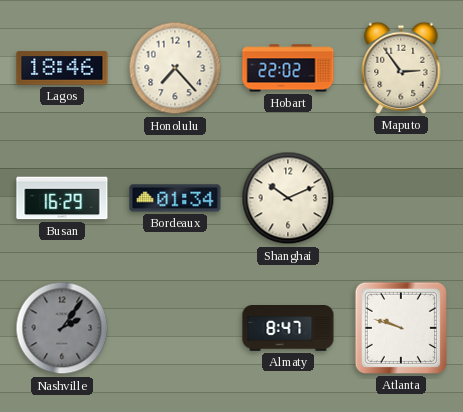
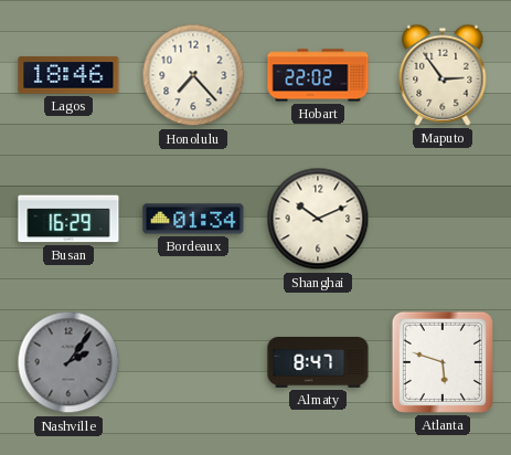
Atlanta: 9:48 -> 5:48
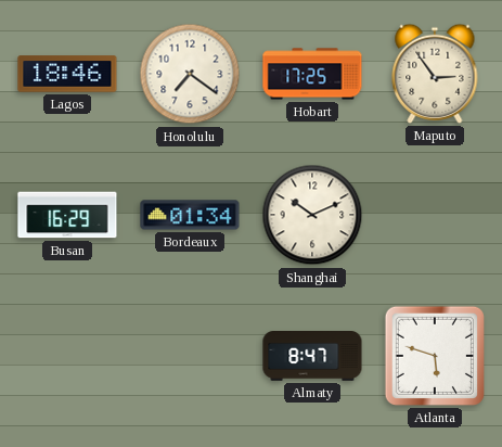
Honolulu: 7:23 -> 7:21
Hobart: 22:02 -> 17:25
Nashville: 2:06 -> none
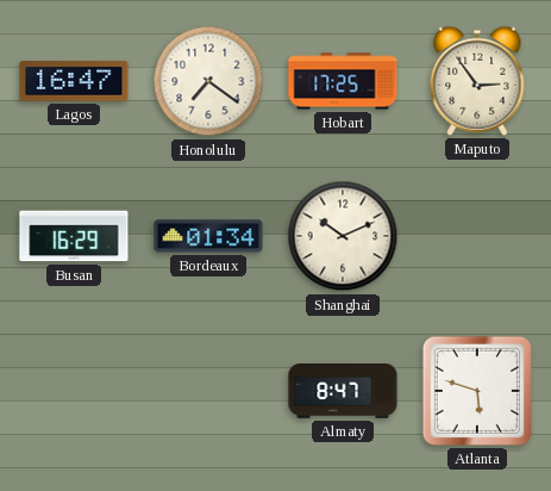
Lagos: 18:46 -> 16:47
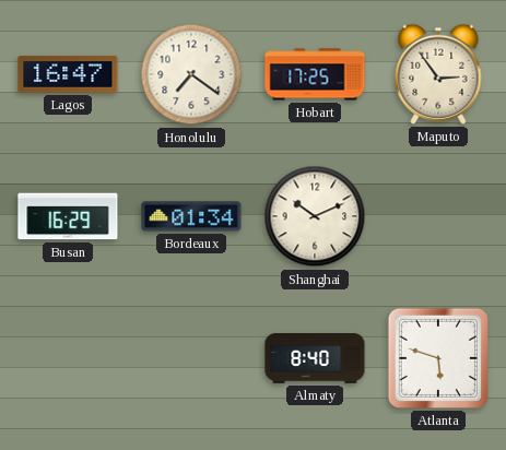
Almaty: 8:47 -> 8:40
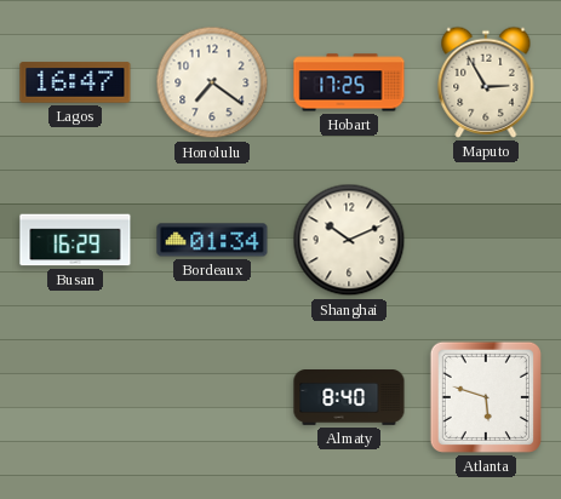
Maputo: 2:54 -> 2:55
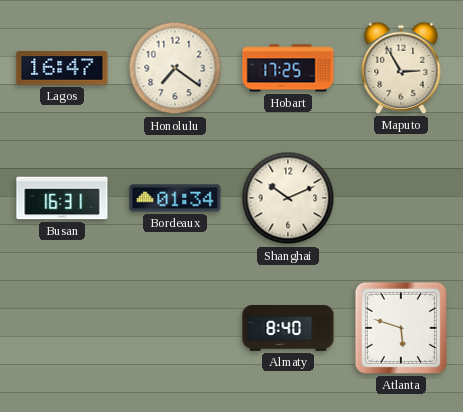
Busan: 16:29 -> 16:31
